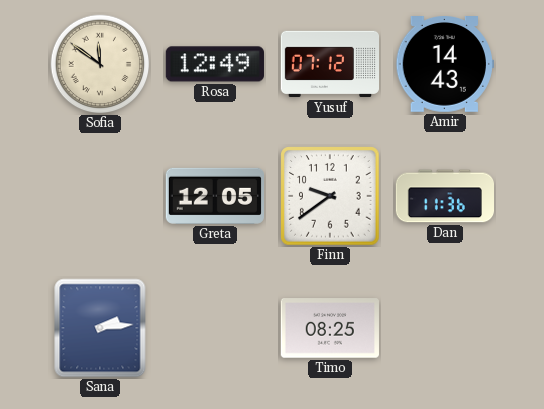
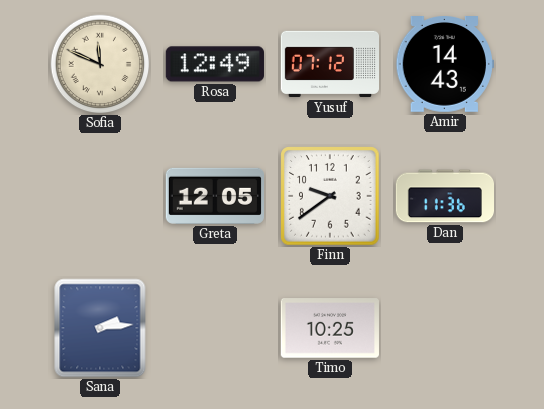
Sofia: 11:51 -> 11:49
Timo: 08:25 -> 10:25
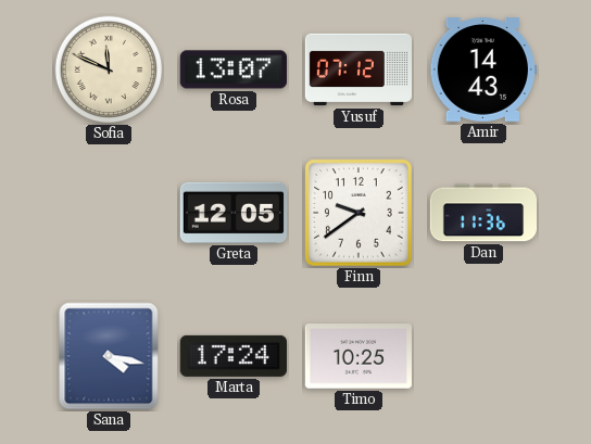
Rosa: 12:49 -> 13:07
Sana: 2:14 -> 4:17
Marta: none -> 17:24
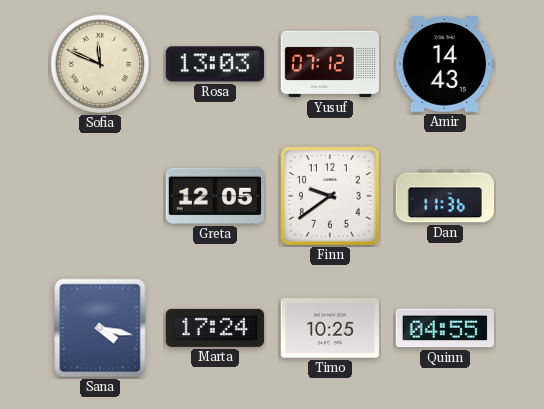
Rosa: 13:07 -> 13:03
Quinn: none -> 04:55
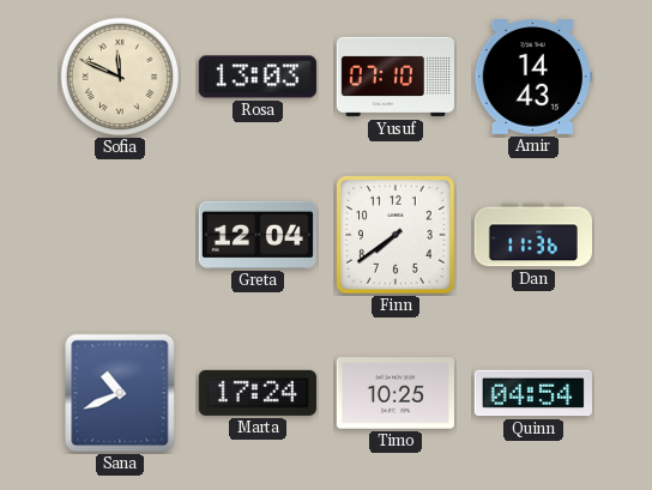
Yusuf: 07:12 -> 07:10
Greta: 12:05 -> 12:04
Finn: 9:39 -> 7:39
Sana: 4:17 -> 10:41
Quinn: 04:55 -> 04:54
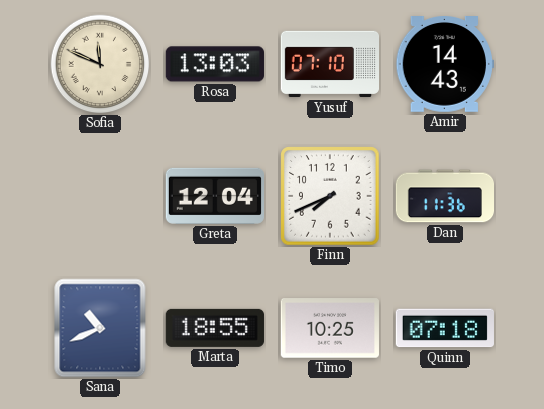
Finn: 7:39 -> 7:41
Marta: 17:24 -> 18:55
Quinn: 04:54 -> 07:18
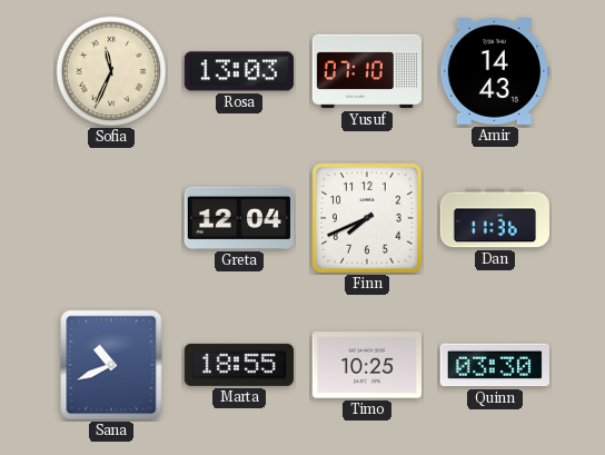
Sofia: 11:49 -> 11:34
Quinn: 07:18 -> 03:30
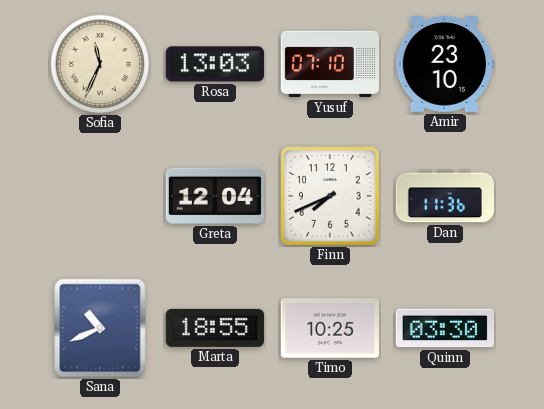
Amir: 14:43 -> 23:10
